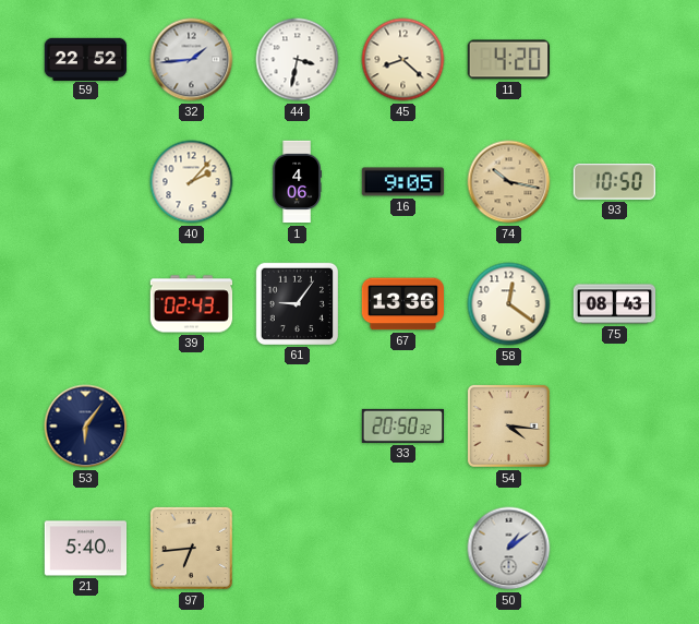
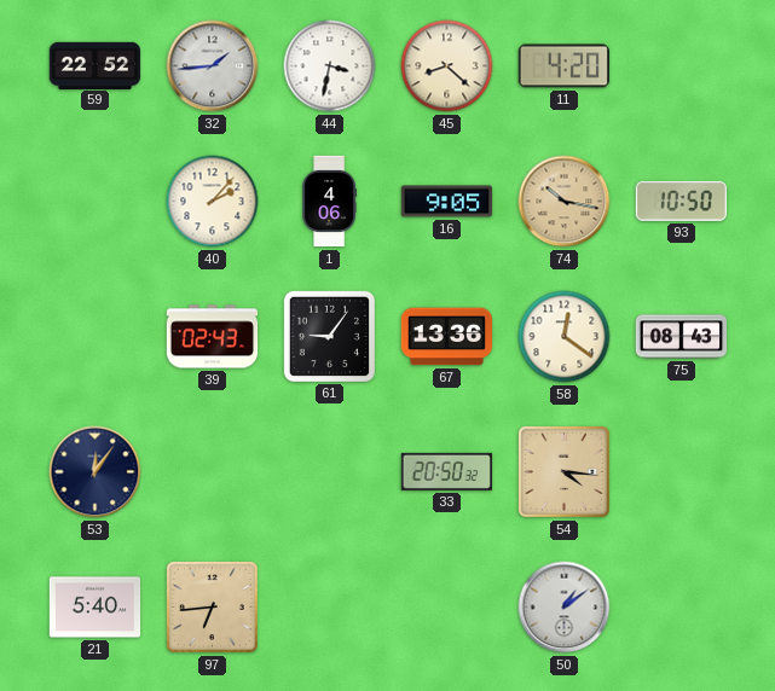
53: 6:06 -> 12:06
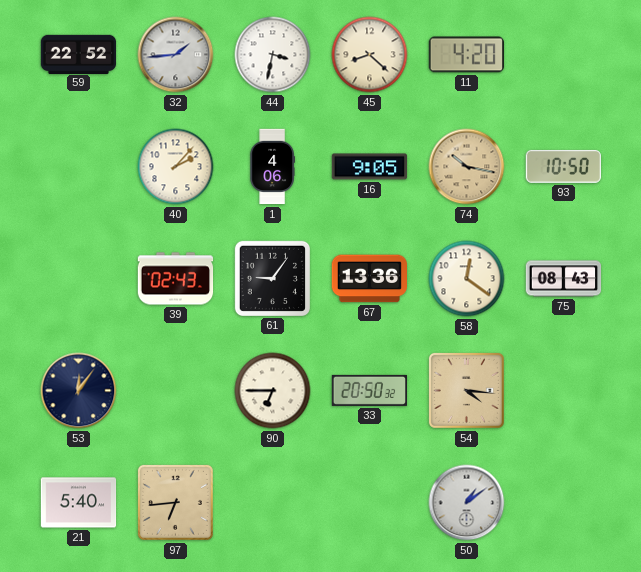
90: none -> 6:45
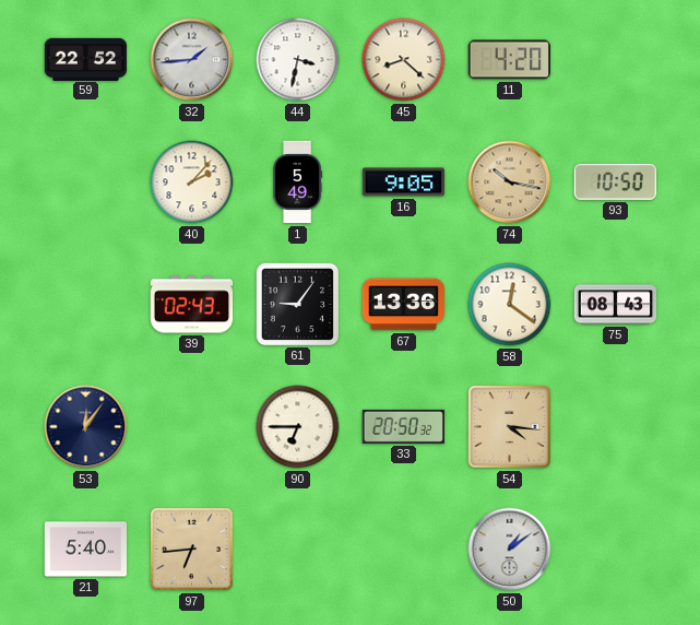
1: 4:06 -> 5:49
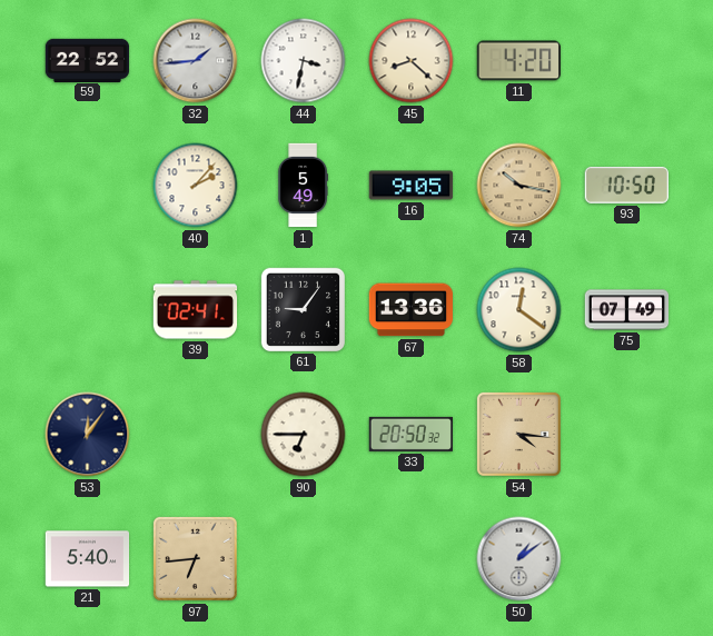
39: 02:43 -> 02:41
75: 08:43 -> 07:49
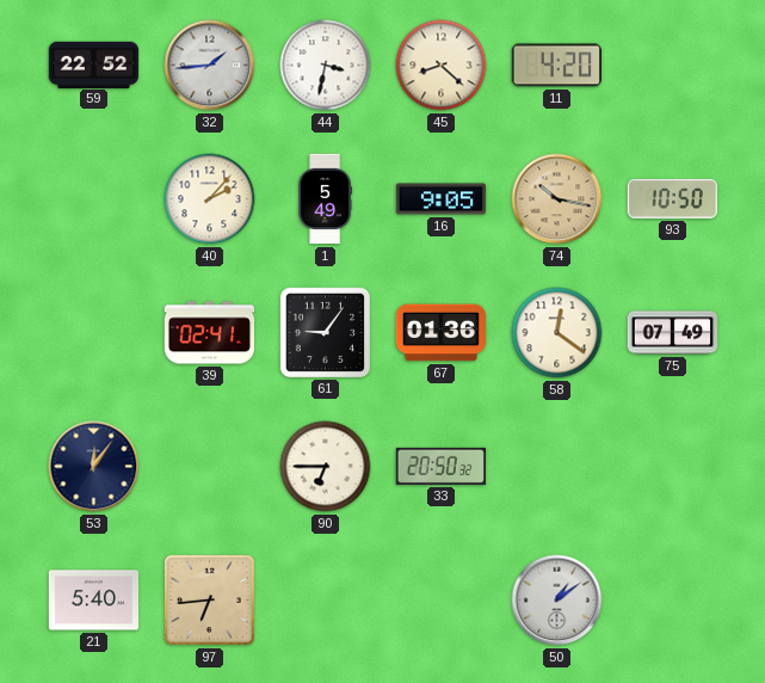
67: 13:36 -> 01:36
54: 4:16 -> none
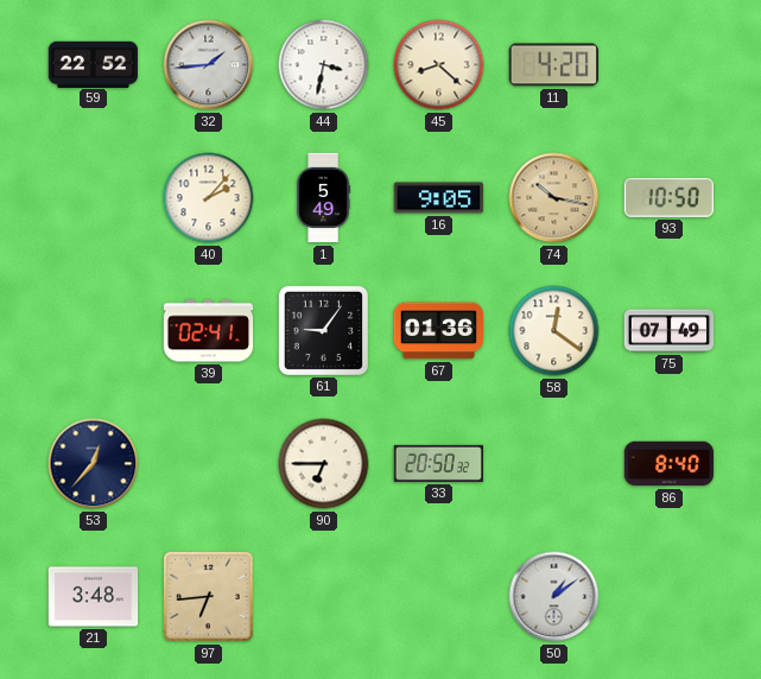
53: 12:06 -> 12:37
86: none -> 8:40
21: 5:40 -> 3:48
